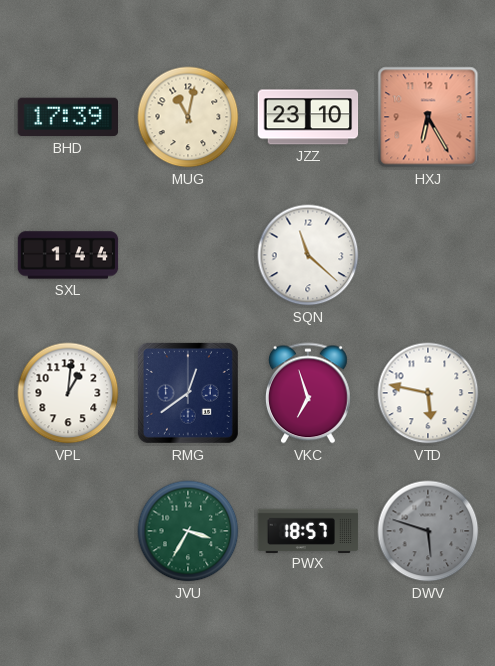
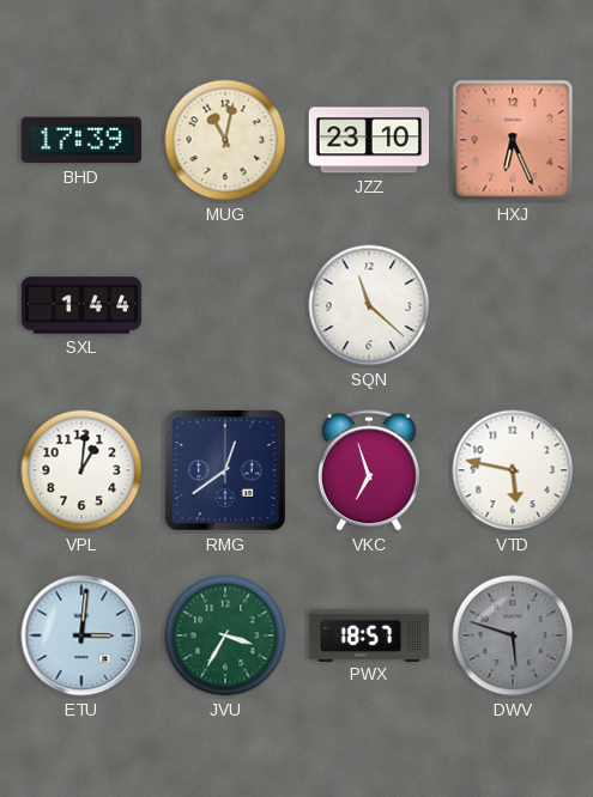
HXJ: 6:25 -> 6:26
ETU: none -> 3:01
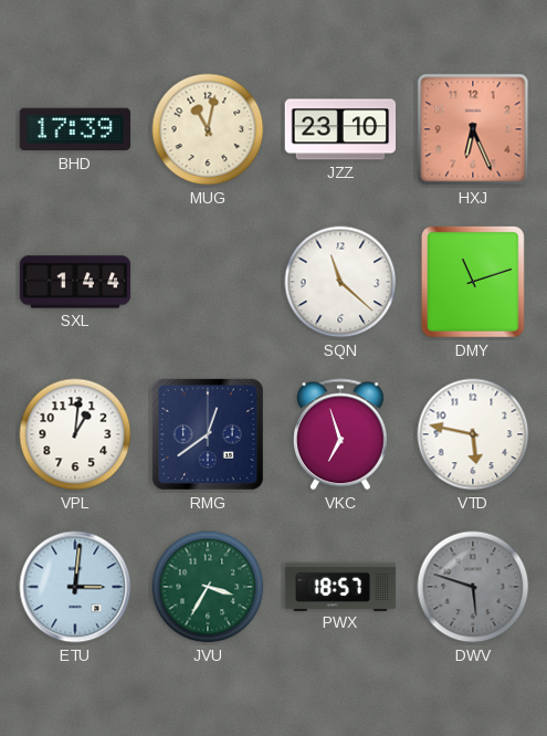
DMY: none -> 11:12
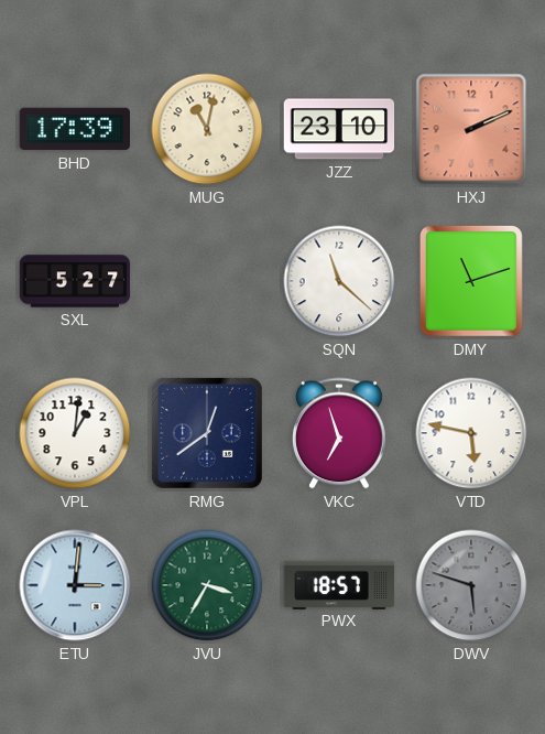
HXJ: 6:26 -> 2:11
SXL: 1:44 -> 5:27
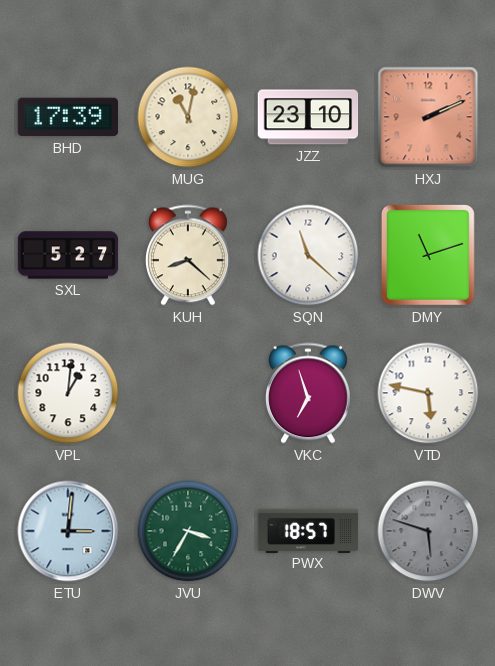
KUH: none -> 8:22
RMG: 12:39 -> none
